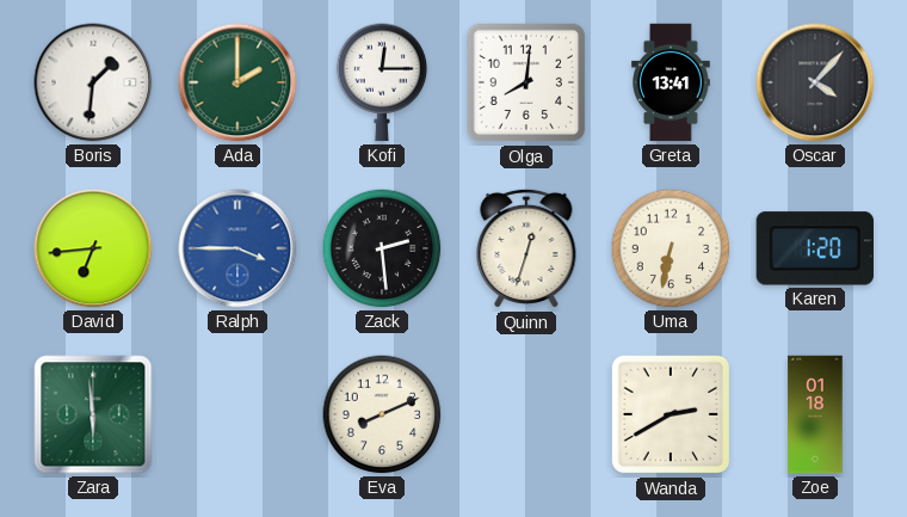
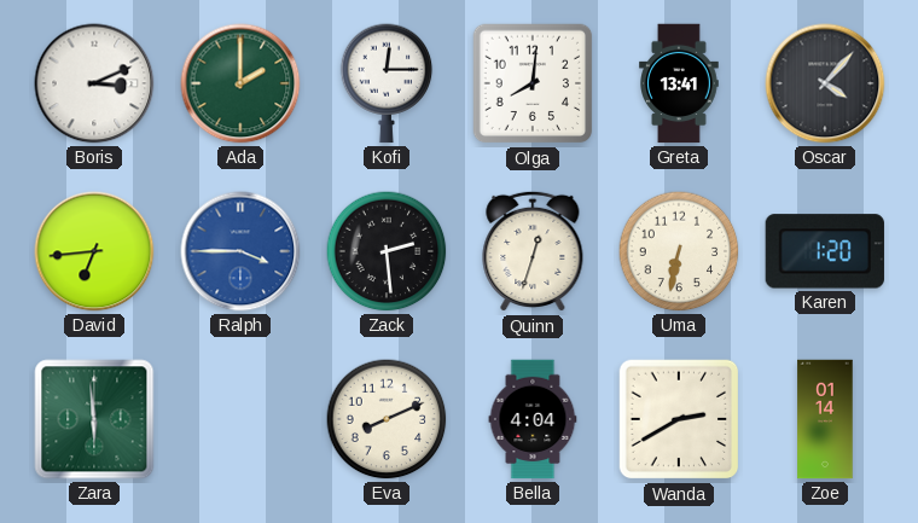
Boris: 1:31 -> 3:11
Bella: none -> 4:04
Zoe: 01:18 -> 01:14
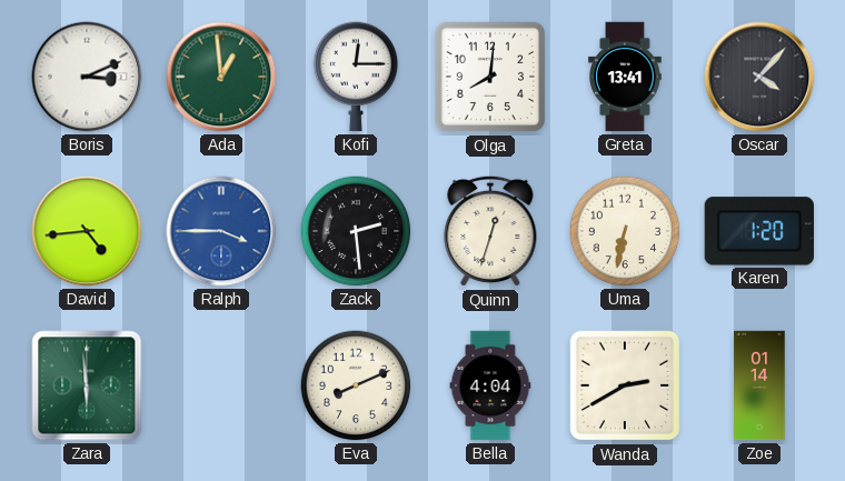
Ada: 2:00 -> 12:59
David: 6:44 -> 4:44
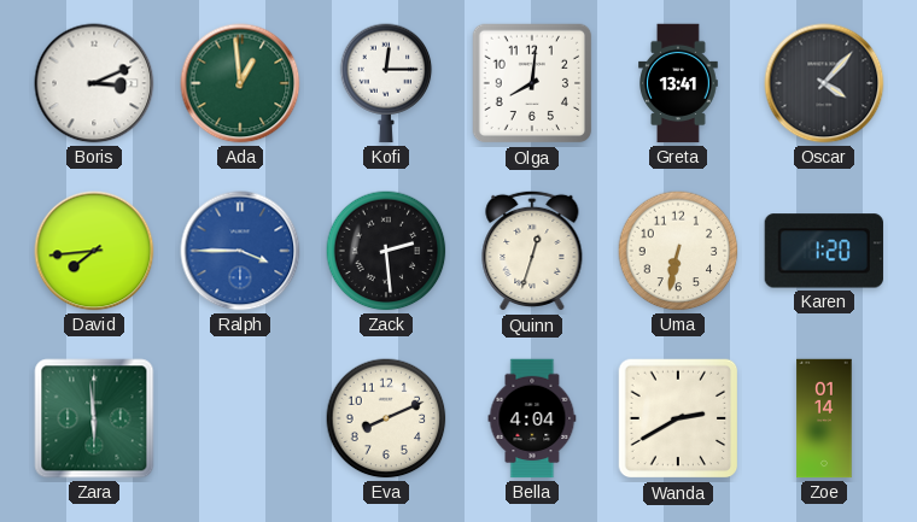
David: 4:44 -> 7:44
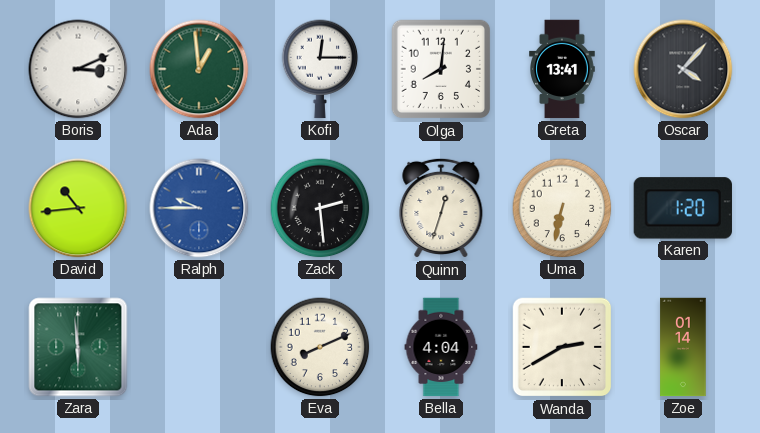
David: 7:44 -> 10:44
Ralph: 3:45 -> 9:45
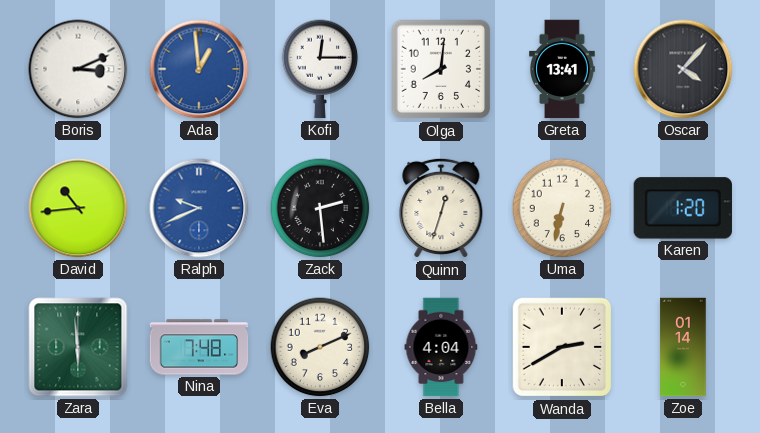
Ada dial: green -> blue
Ralph: 9:45 -> 9:41
Nina: none -> 7:48
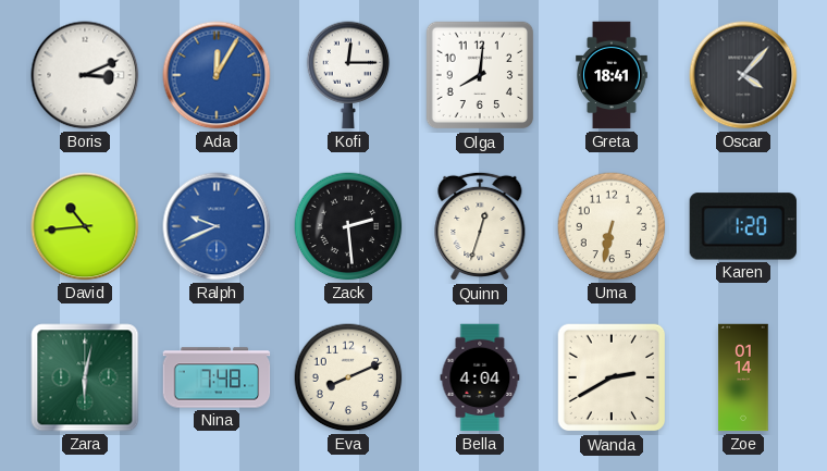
Ada: 12:59 -> 12:05
Greta: 13:41 -> 18:41
Zara: 5:59 -> 6:02
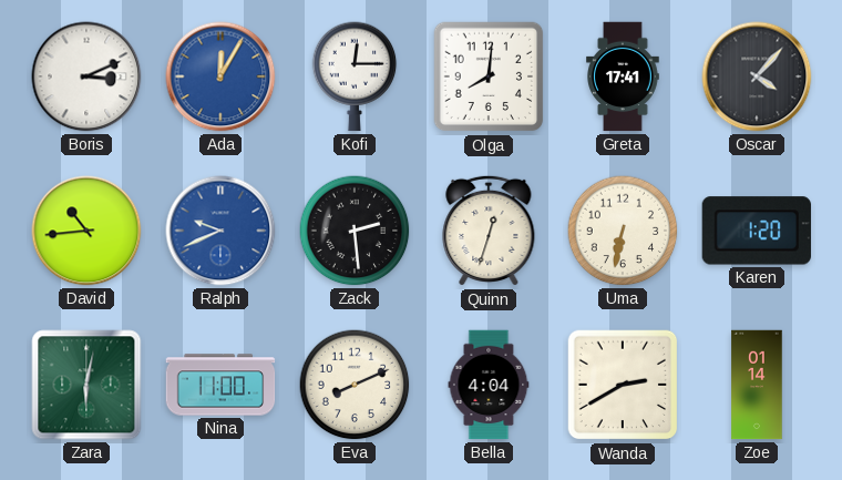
Greta: 18:41 -> 17:41
Nina: 7:48 -> 11:00
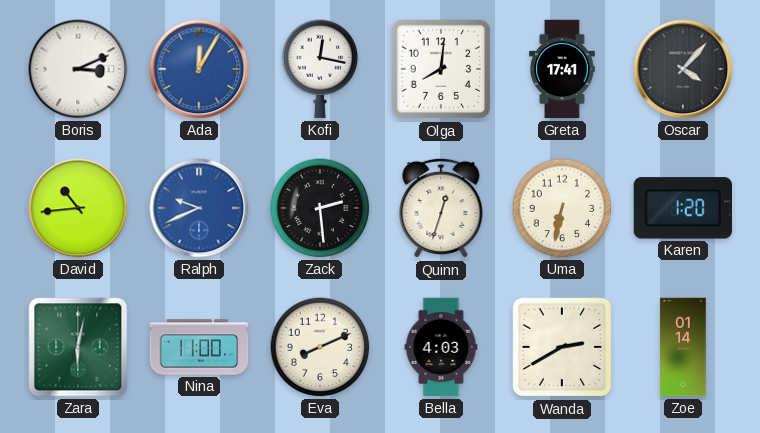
Kofi: 12:15 -> 12:17
Bella: 4:04 -> 4:03
